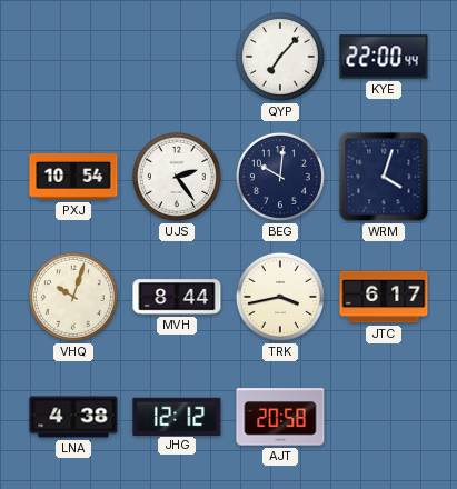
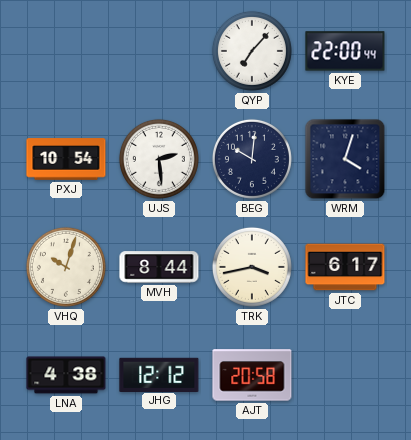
UJS: 2:24 -> 2:29
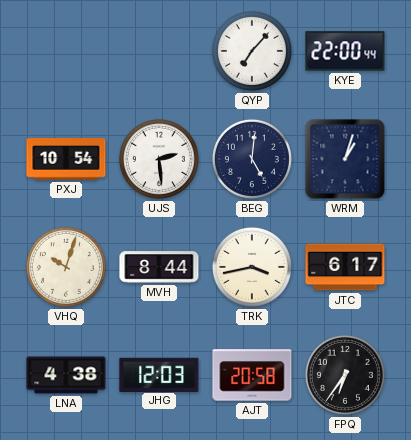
BEG: 10:01 -> 5:01
WRM: 4:03 -> 1:03
JHG: 12:12 -> 12:03
FPQ: none -> 6:36
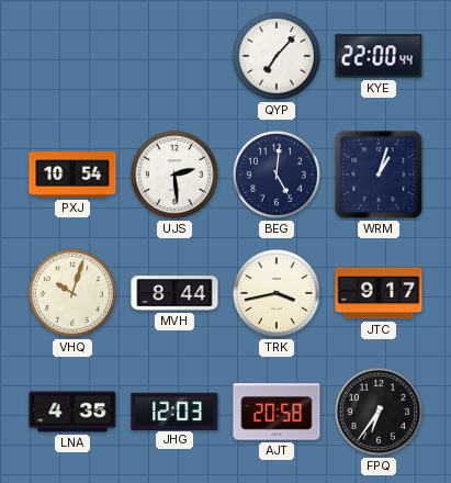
JTC: 6:17 -> 9:17
LNA: 4:38 -> 4:35
